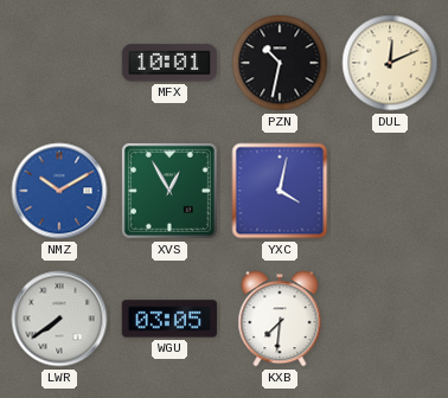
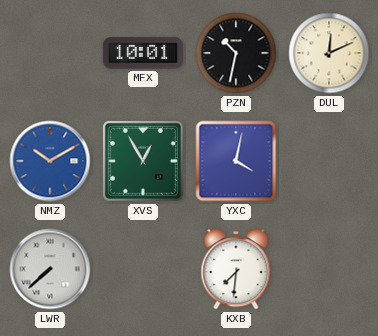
LWR: 7:39 -> 7:38
WGU: 03:05 -> none
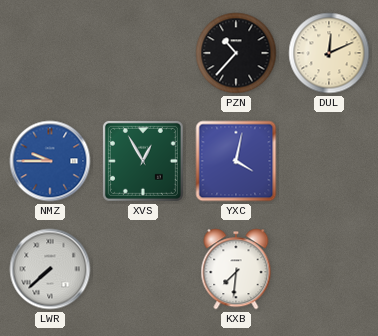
MFX: 10:01 -> none
PZN: 10:32 -> 10:37
NMZ: 10:10 -> 9:45
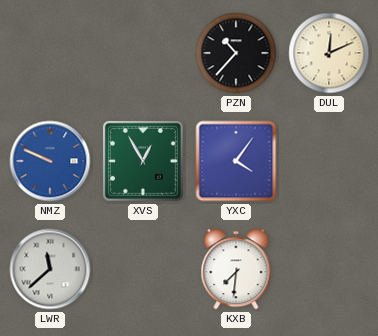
NMZ: 9:45 -> 9:49
YXC: 4:02 -> 4:06
LWR: 7:38 -> 11:38
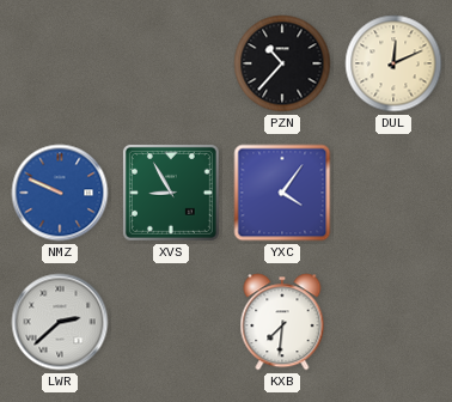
XVS: 12:55 -> 8:55
LWR: 11:38 -> 2:38
